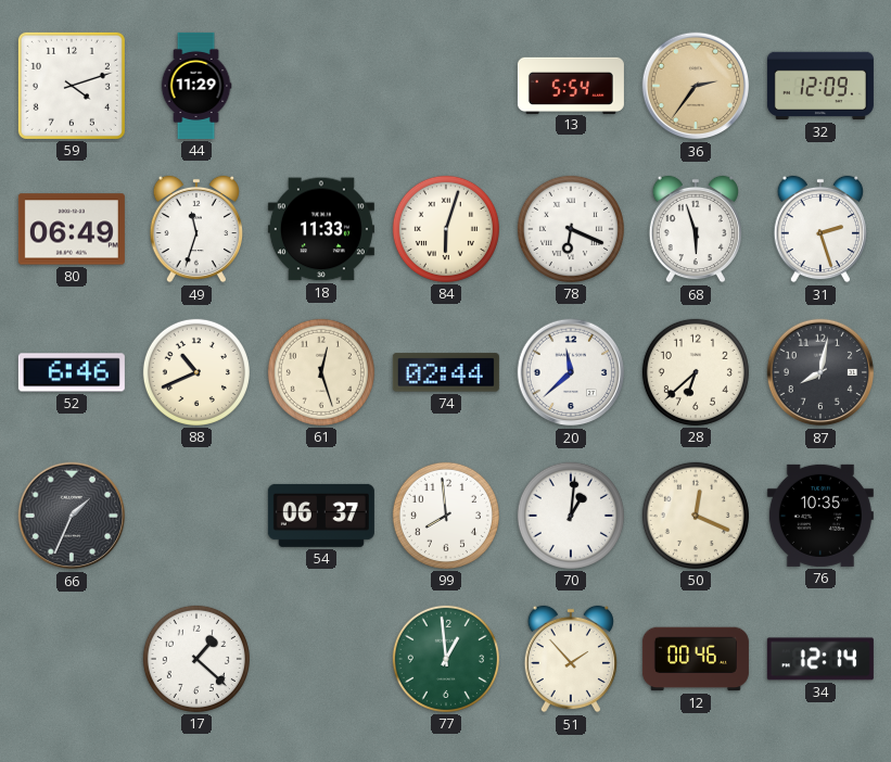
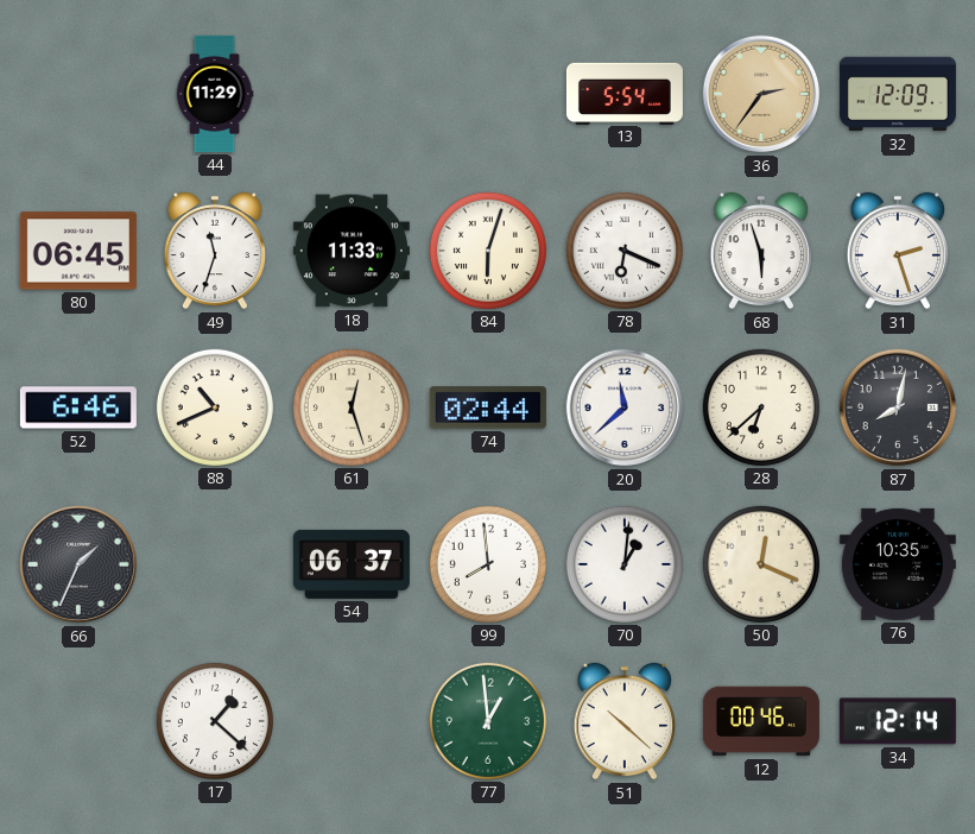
59: 4:12 -> none
80: 06:49 -> 06:45
51: 1:53 -> 10:22
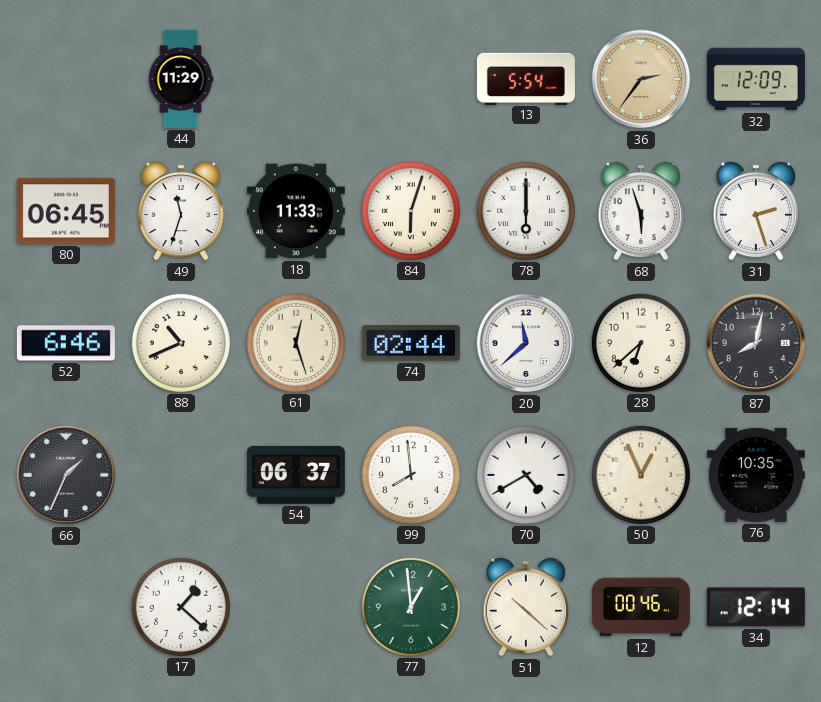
78: 6:19 -> 6:00
70: 1:01 -> 4:40
50: 12:19 -> 12:56
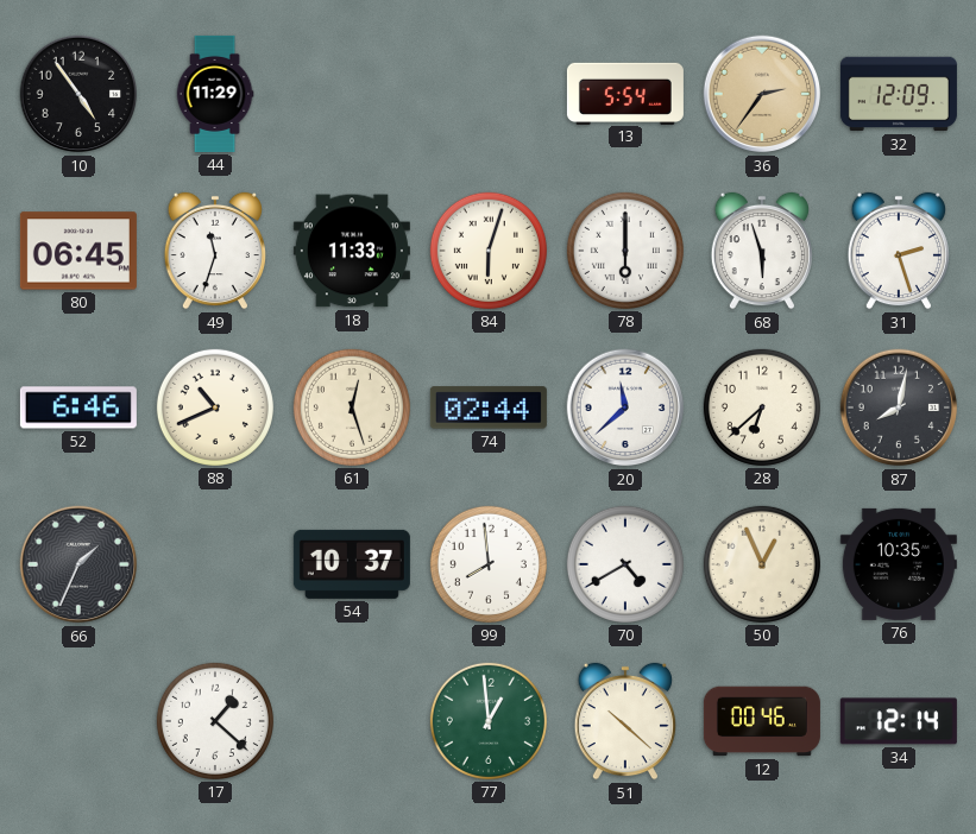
10: none -> 4:54
54: 06:37 -> 10:37
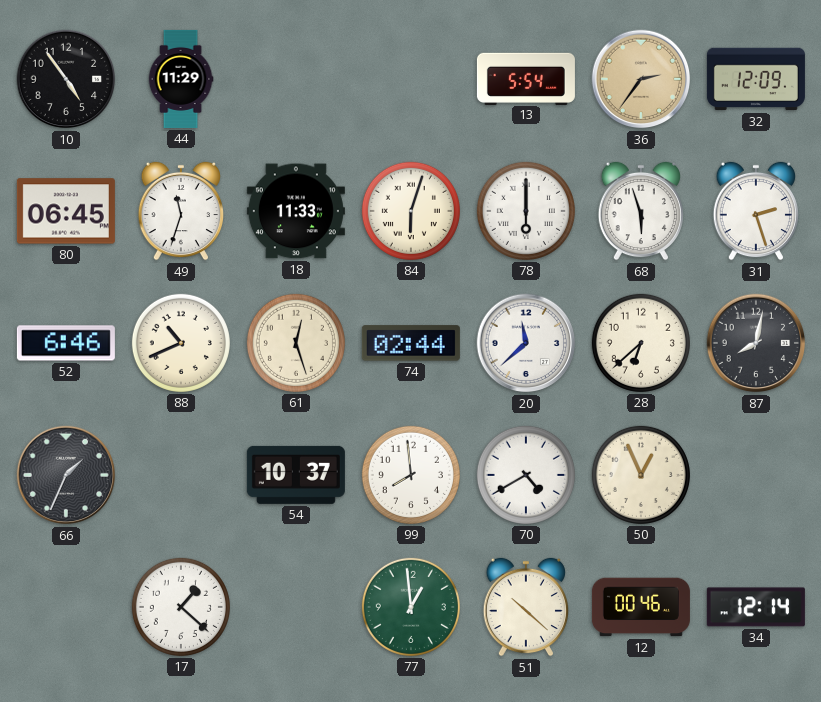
76: 10:35 -> none
